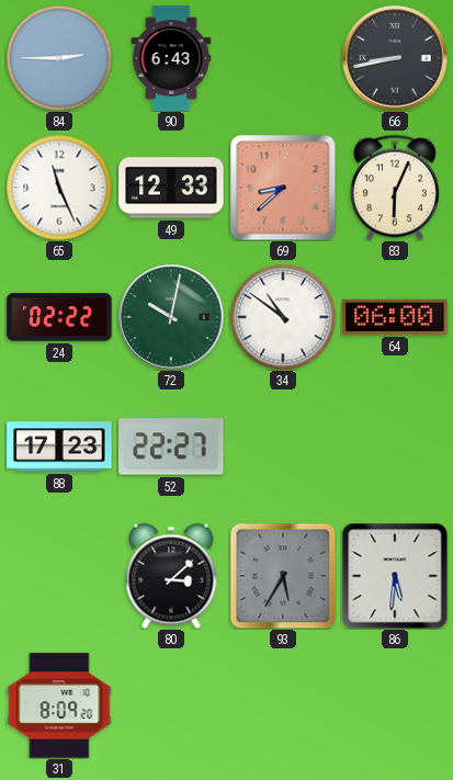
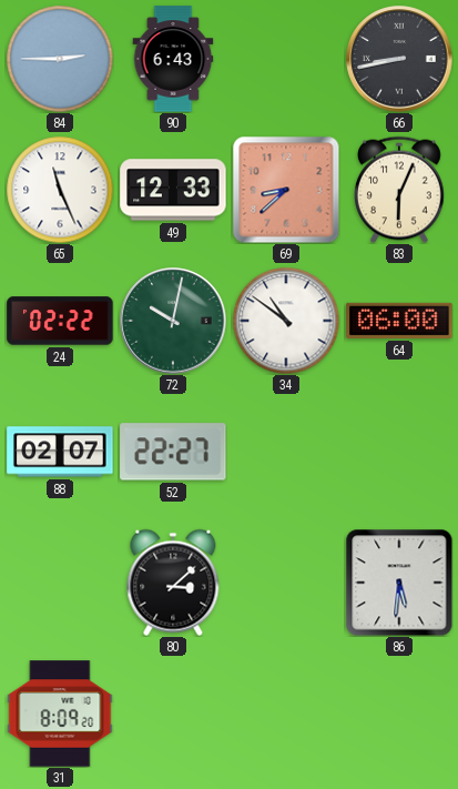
88: 17:23 -> 02:07
93: 5:35 -> none
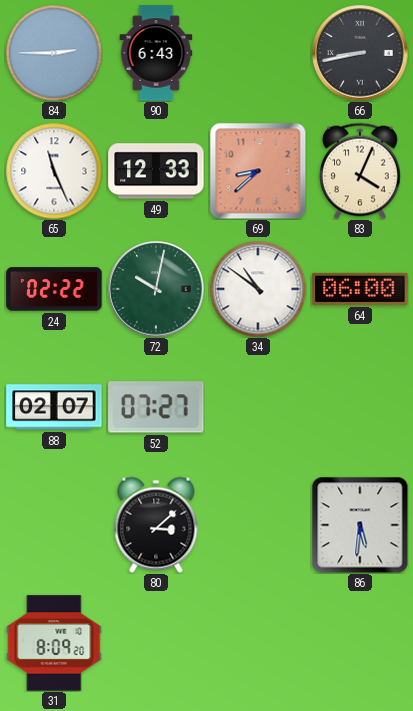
83: 6:04 -> 4:04
52: 22:27 -> 07:27
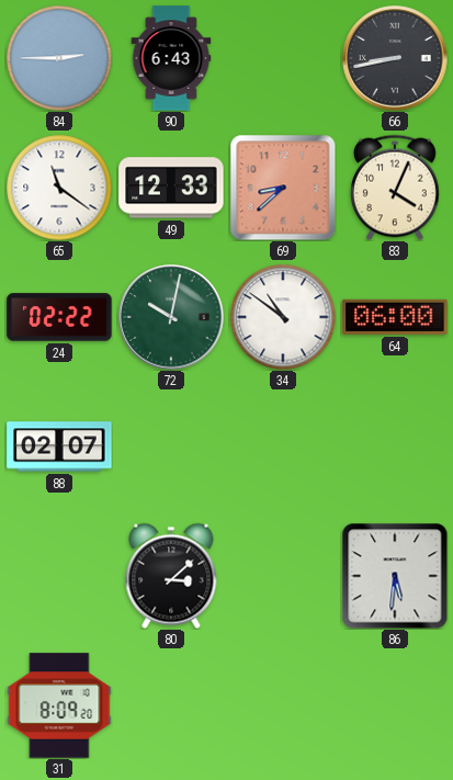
65: 11:26 -> 11:21
52: 07:27 -> none
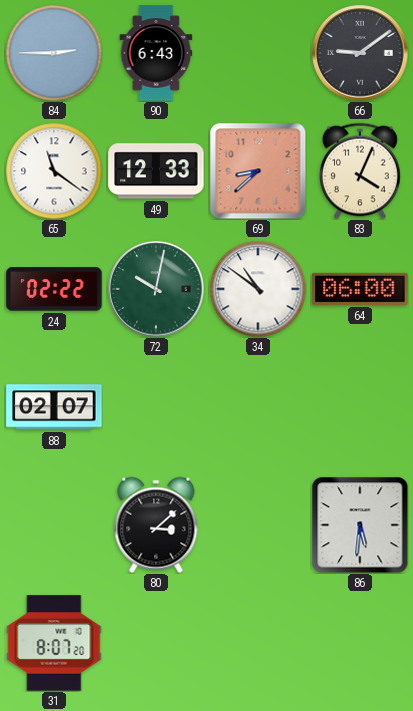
66: 8:43 -> 9:09
31: 8:09 -> 8:07
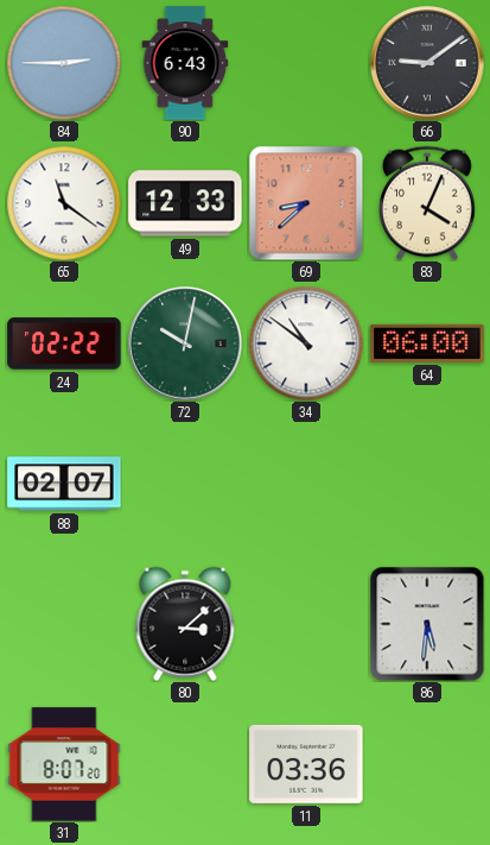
11: none -> 03:36
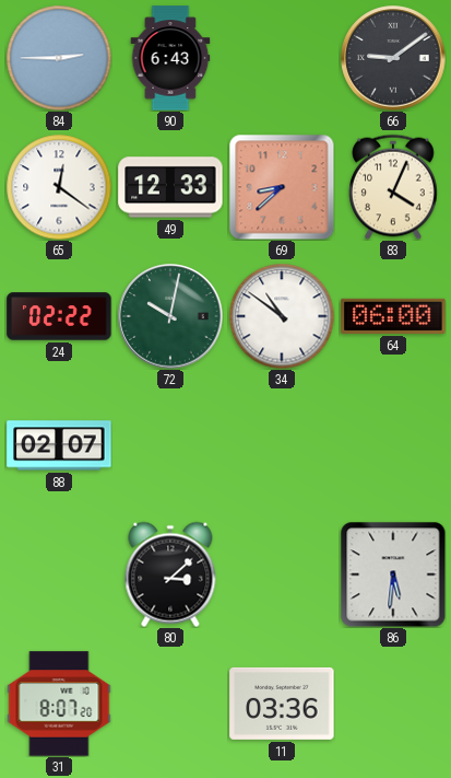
65: 11:21 -> 12:21
